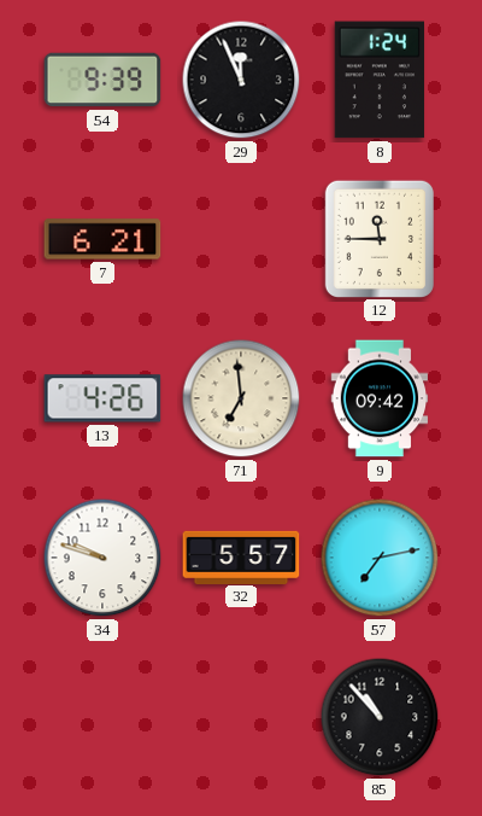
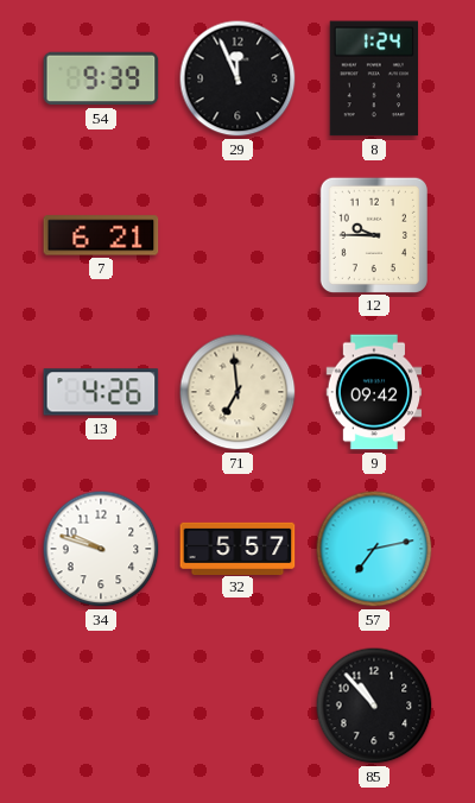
12: 11:45 -> 9:45
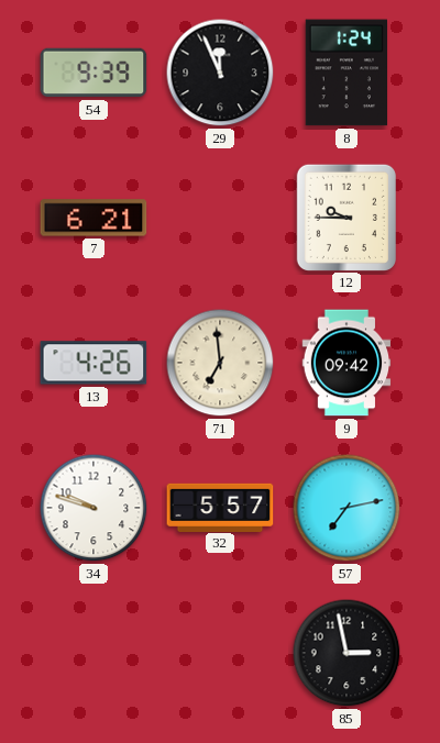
85: 10:53 -> 2:58
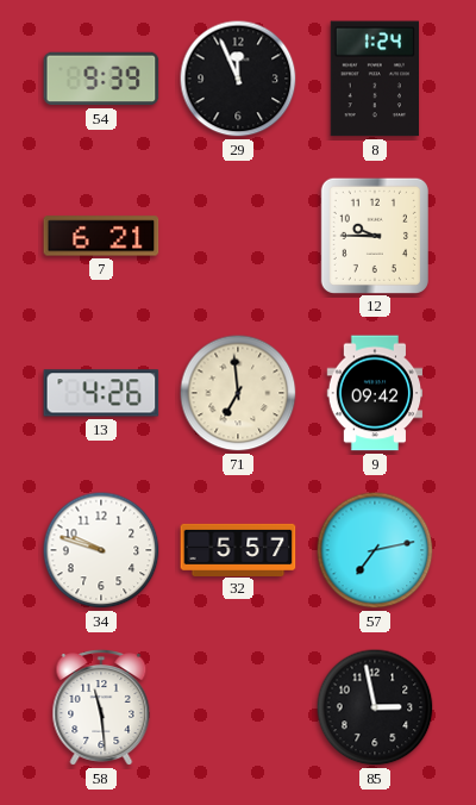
58: none -> 11:29
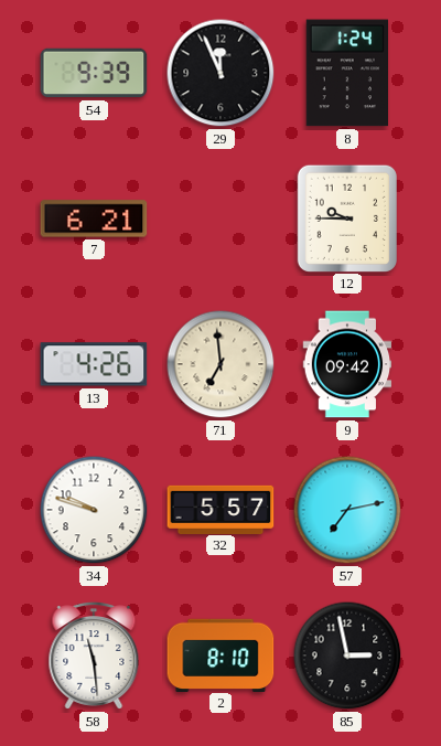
2: none -> 8:10
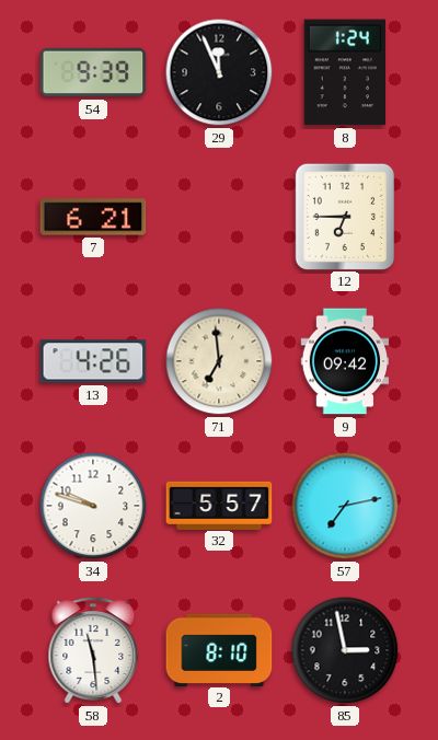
12: 9:45 -> 6:45
